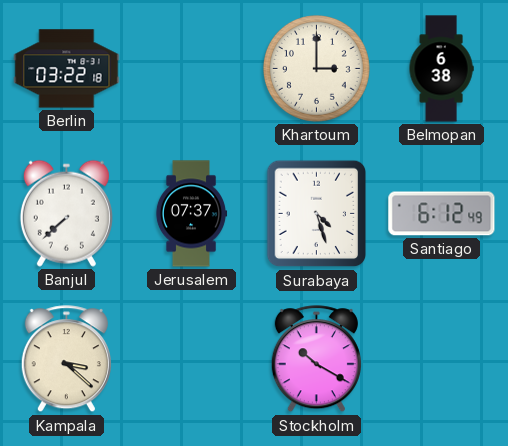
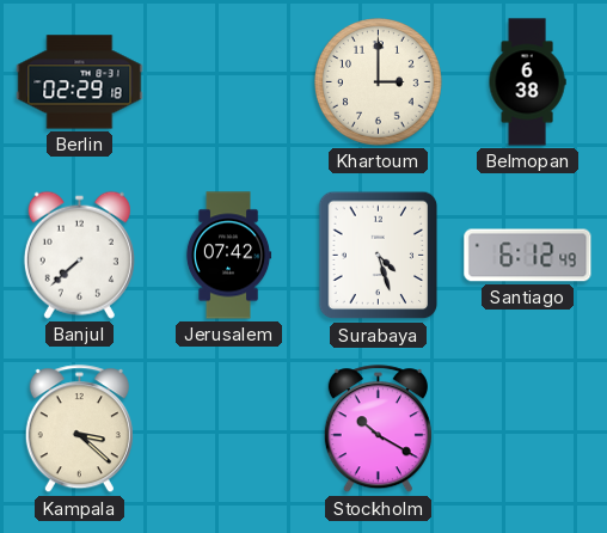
Berlin: 03:22 -> 02:29
Jerusalem: 07:37 -> 07:42
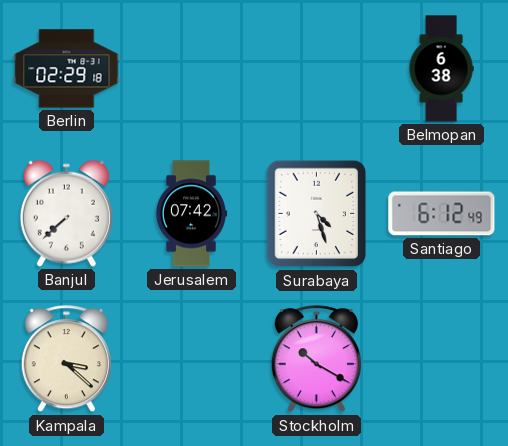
Khartoum: 3:00 -> none
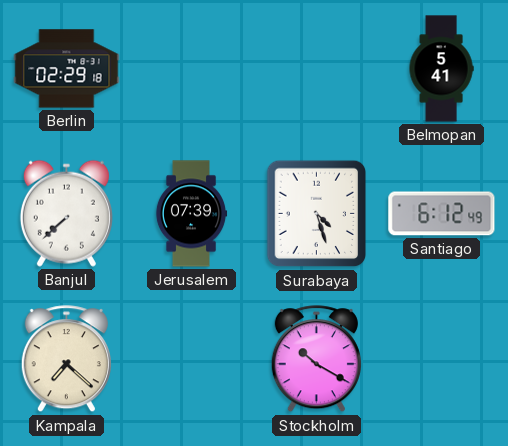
Belmopan: 6:38 -> 5:41
Jerusalem: 07:42 -> 07:39
Kampala: 3:22 -> 7:22
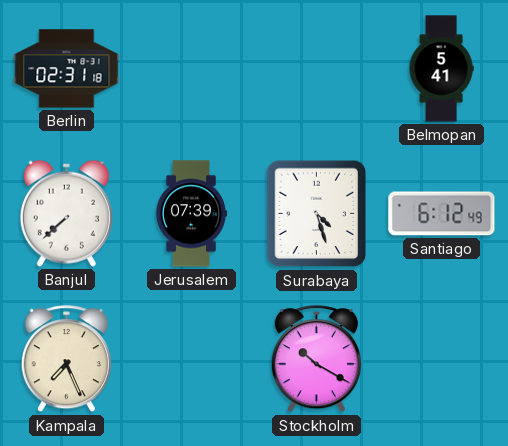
Berlin: 02:29 -> 02:31
Kampala: 7:22 -> 7:26
